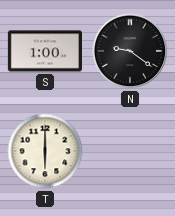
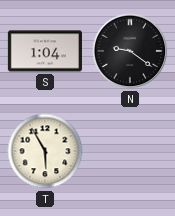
S: 1:00 -> 1:04
T: 6:00 -> 5:55
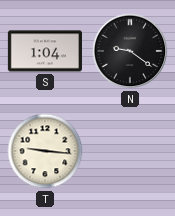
T: 5:55 -> 9:16
